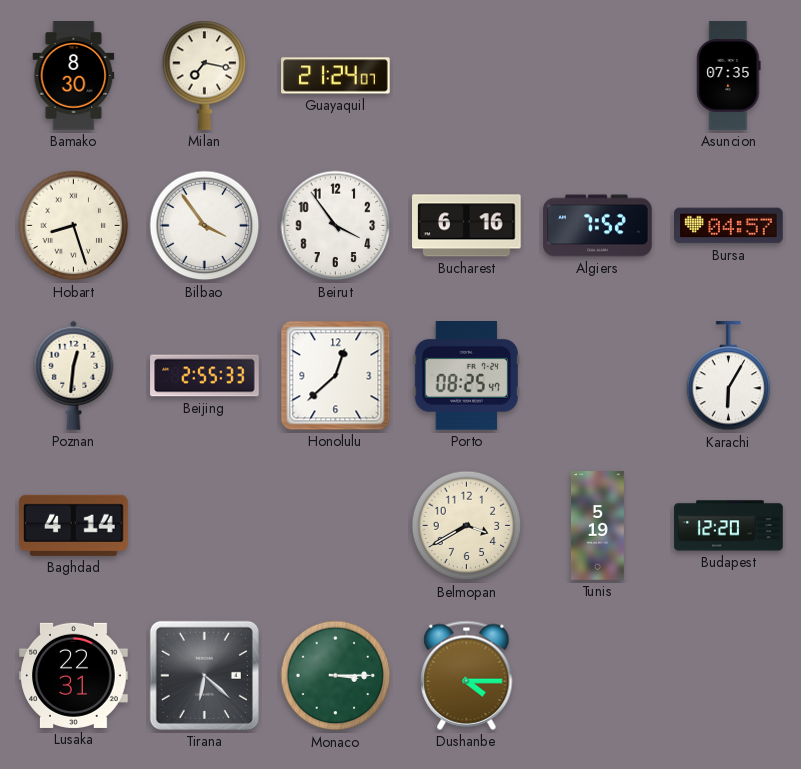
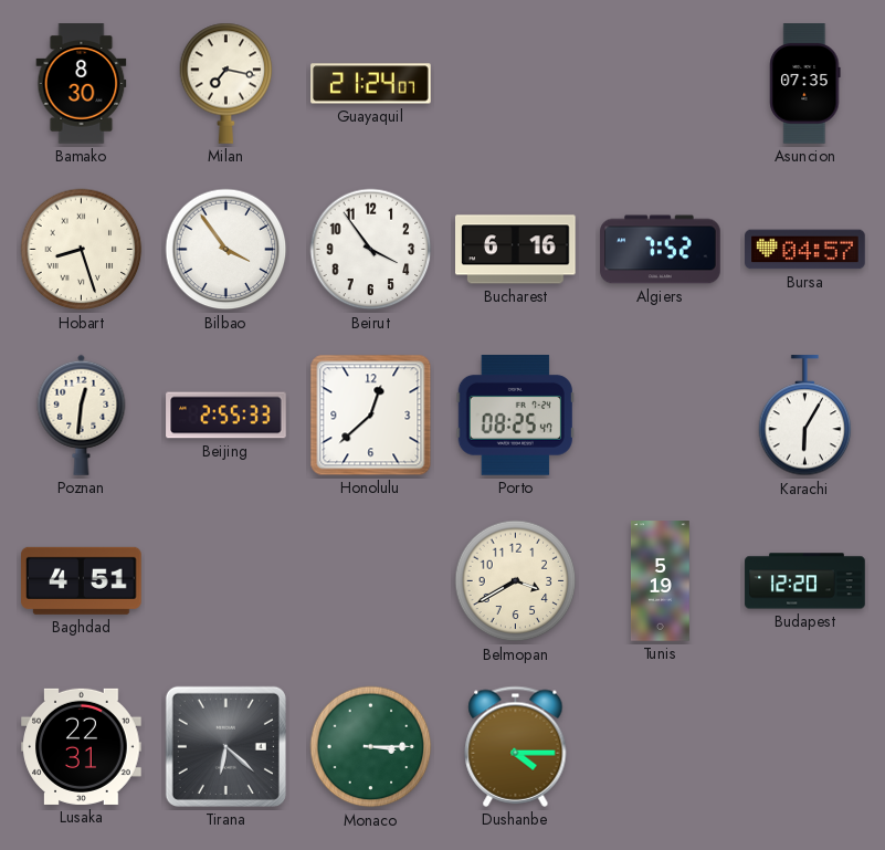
Baghdad: 4:14 -> 4:51
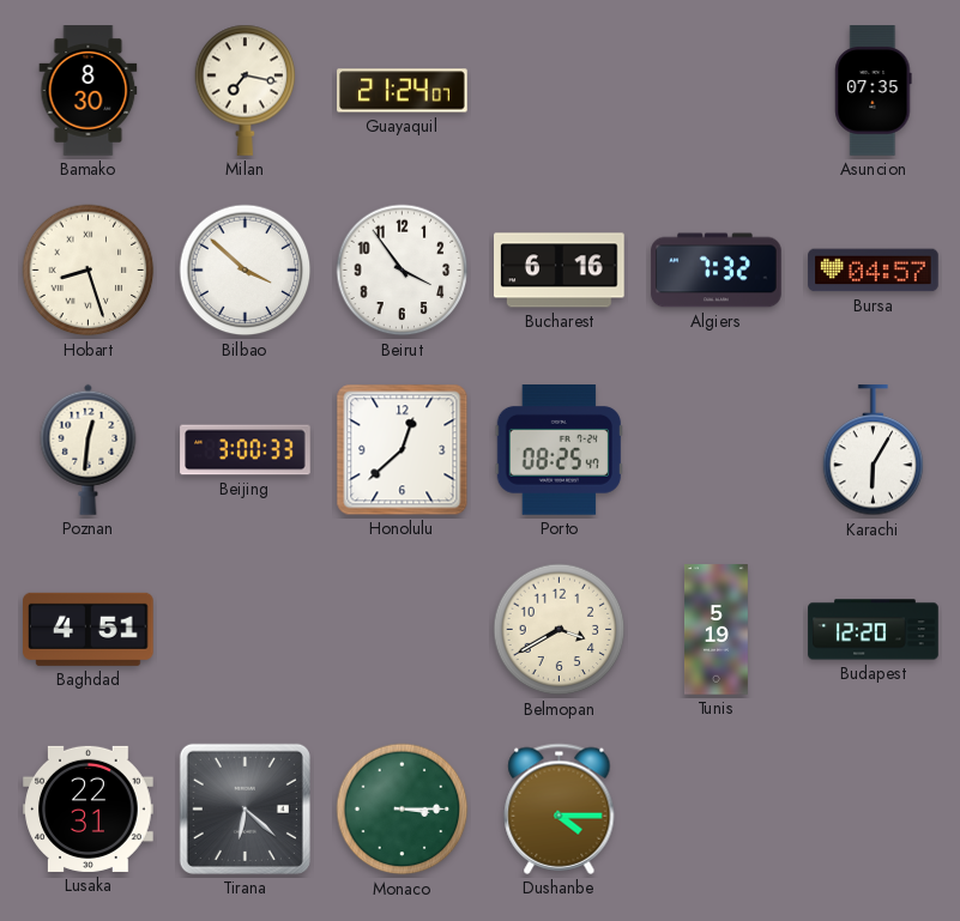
Bilbao: 3:54 -> 3:52
Algiers: 7:52 -> 7:32
Beijing: 2:55 -> 3:00
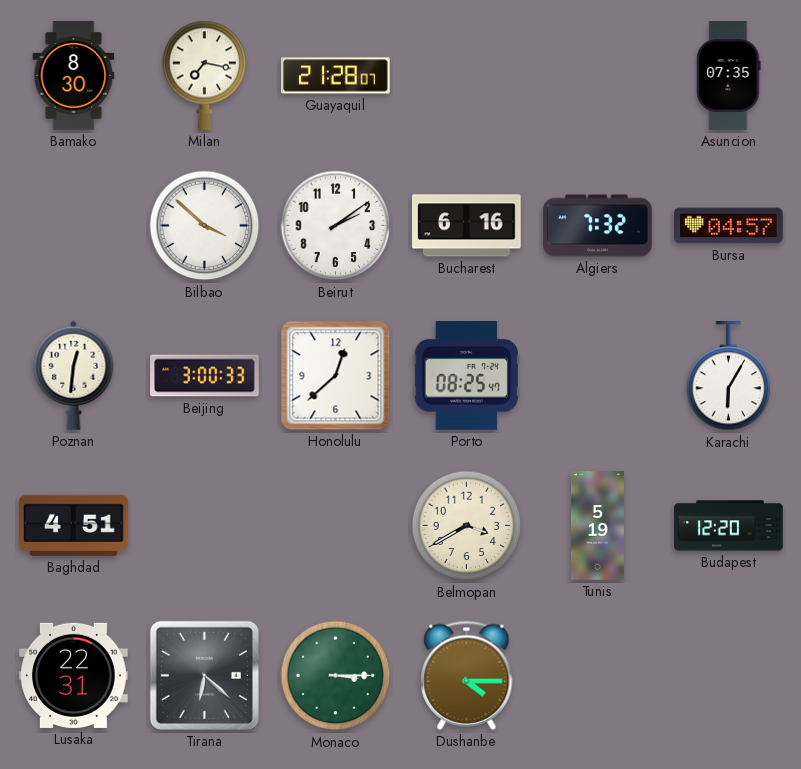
Guayaquil: 21:24 -> 21:28
Hobart: 8:27 -> none
Beirut: 3:54 -> 2:09
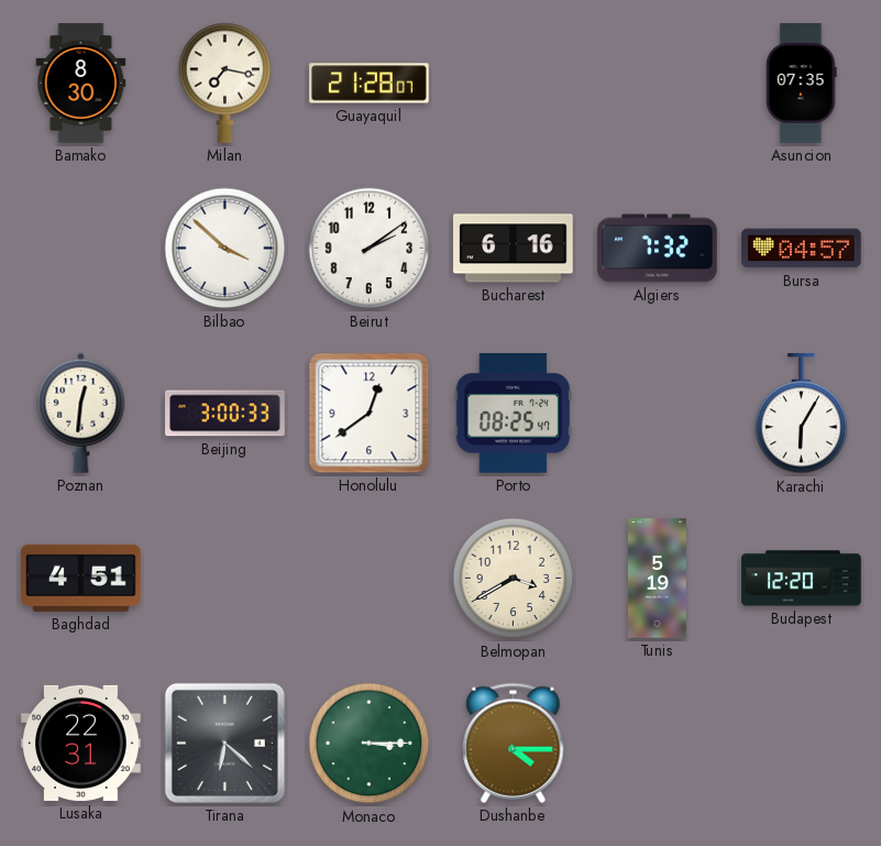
Honolulu: 12:38 -> 12:39
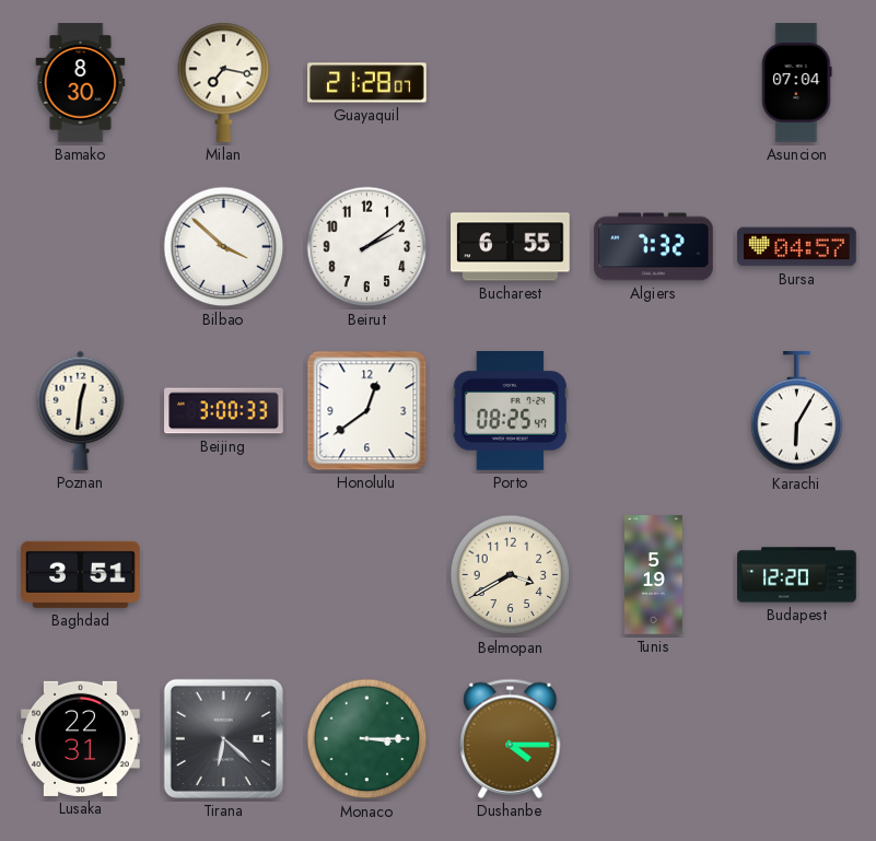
Asuncion: 07:35 -> 07:04
Bucharest: 6:16 -> 6:55
Baghdad: 4:51 -> 3:51
